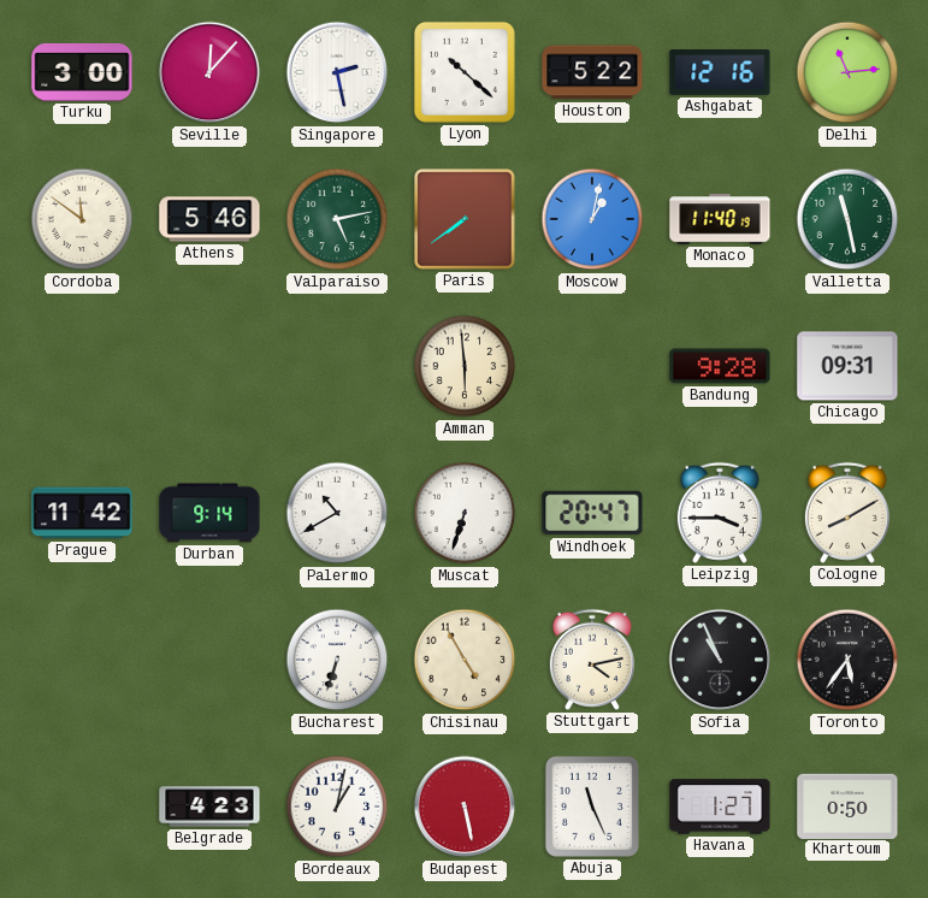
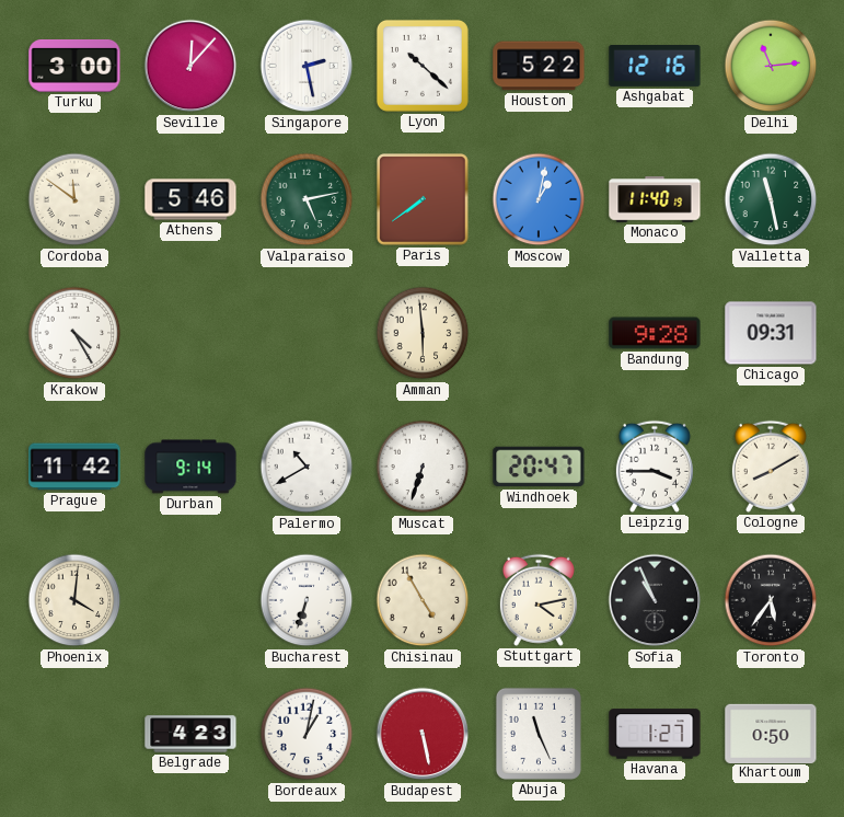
Krakow: none -> 4:25
Phoenix: none -> 4:01
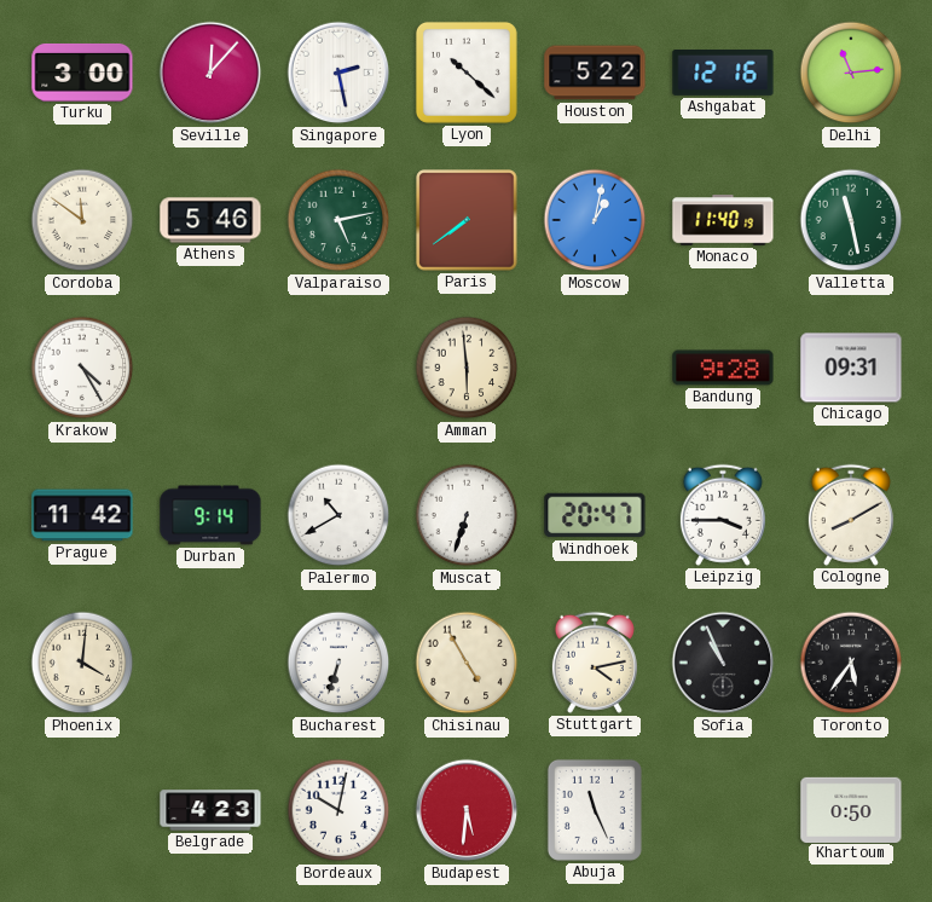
Bordeaux: 1:02 -> 10:02
Budapest: 5:28 -> 5:31
Havana: 1:27 -> none
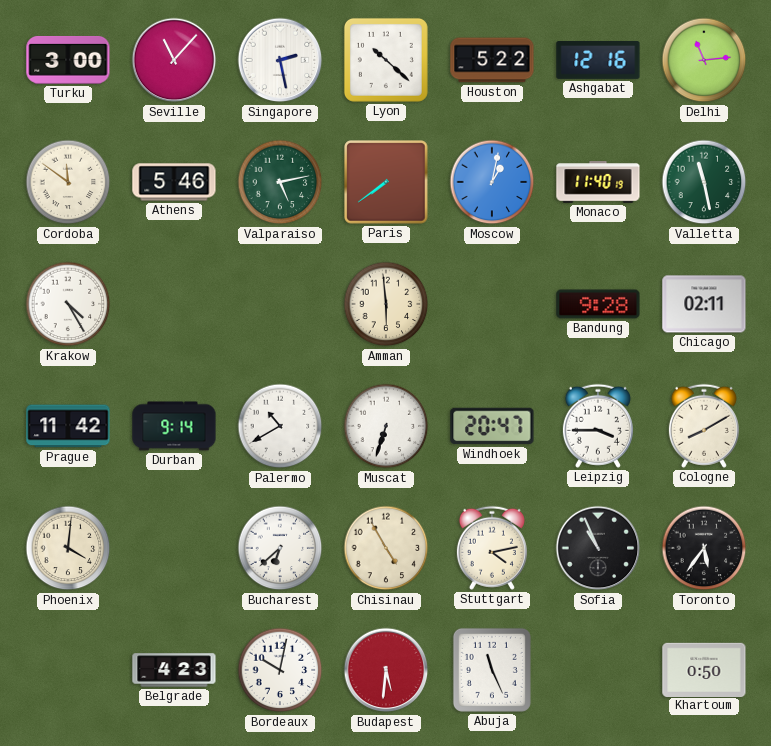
Seville: 12:07 -> 11:07
Chicago: 09:31 -> 02:11
Bucharest: 6:33 -> 6:38
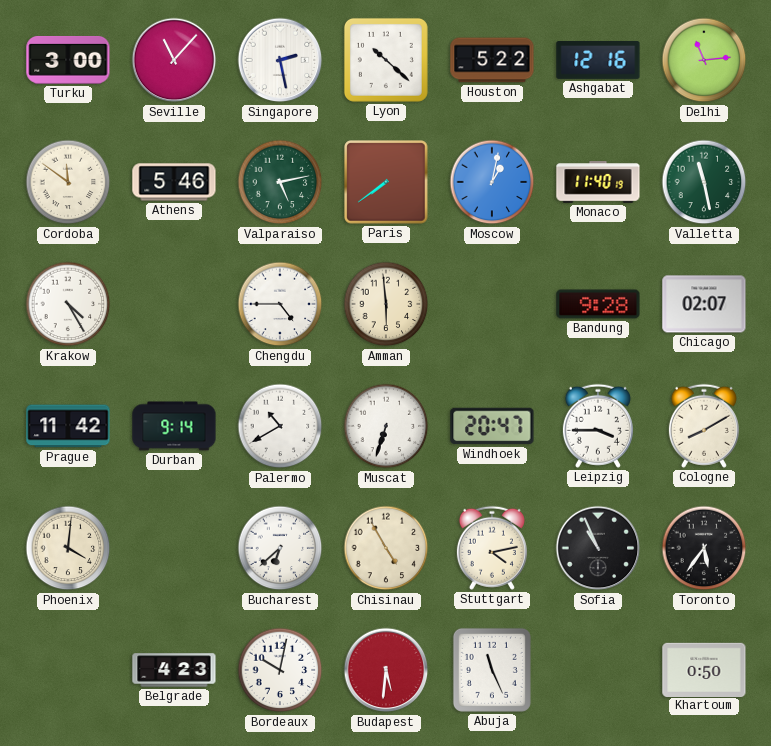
Chengdu: none -> 4:45
Chicago: 02:11 -> 02:07
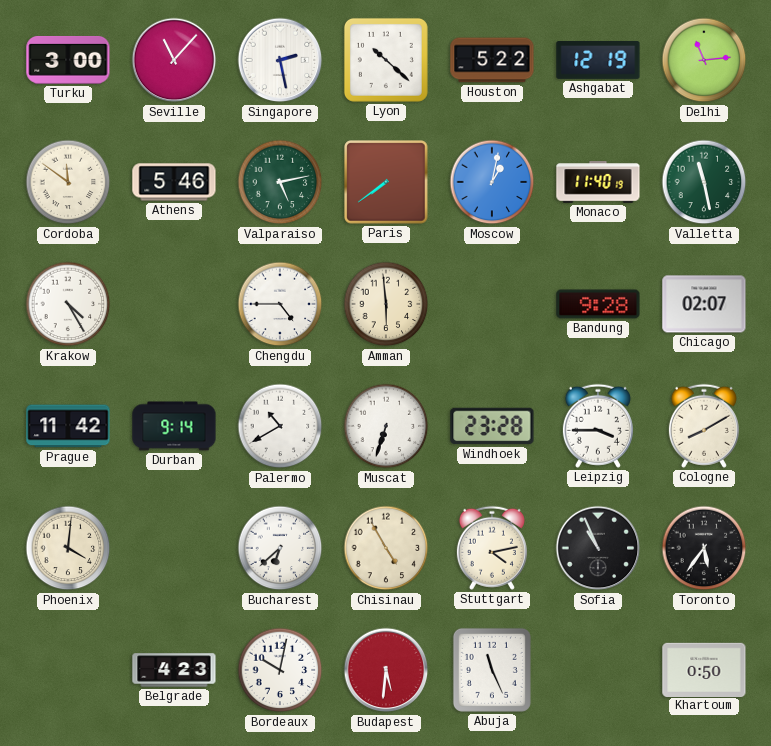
Ashgabat: 12:16 -> 12:19
Windhoek: 20:47 -> 23:28
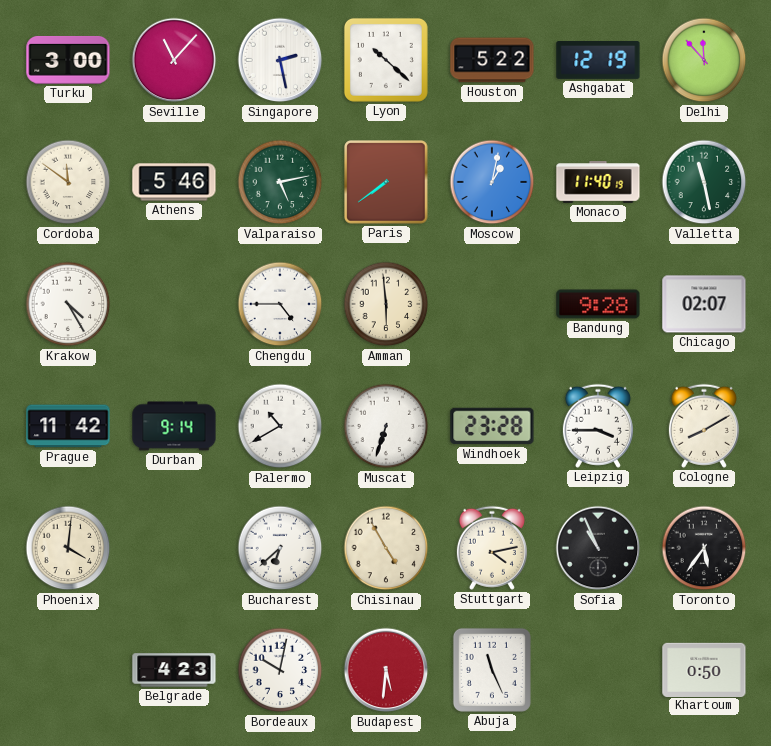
Delhi: 11:14 -> 11:53
